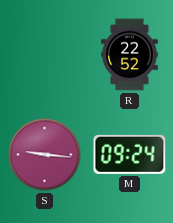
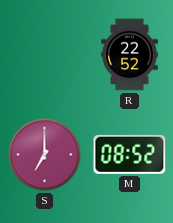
S: 9:16 -> 7:00
M: 09:24 -> 08:52
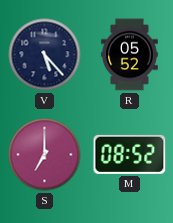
V: none -> 5:23
R: 22:52 -> 05:52
